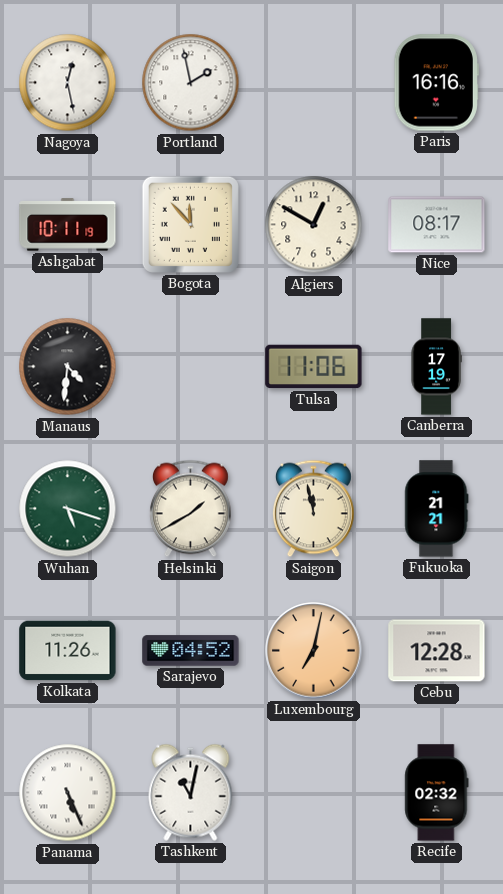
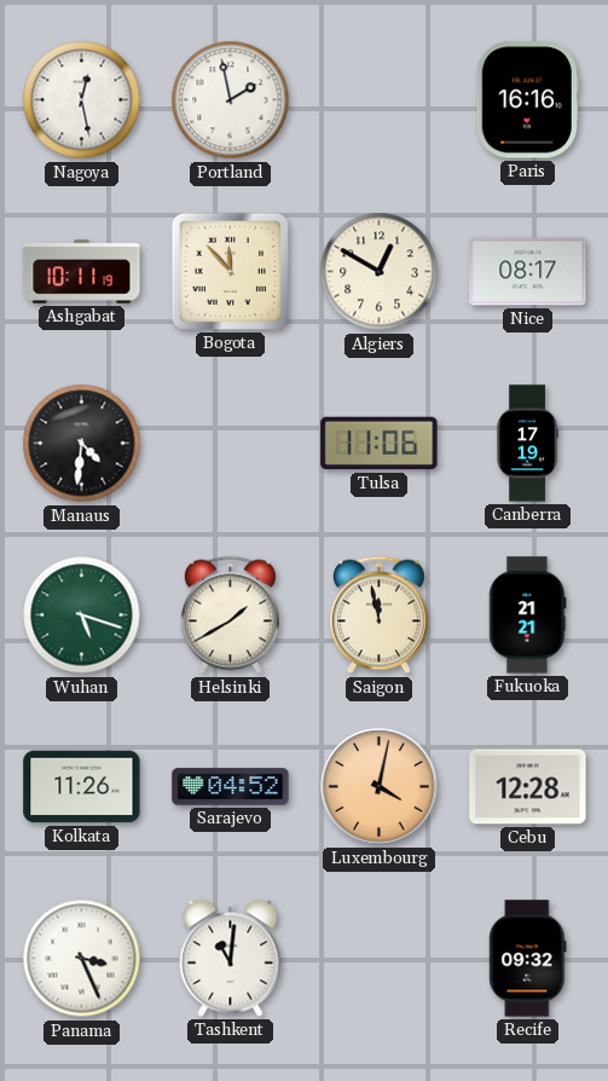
Luxembourg: 7:02 -> 4:02
Panama: 5:26 -> 3:26
Tashkent: 11:02 -> 11:01
Recife: 02:32 -> 09:32
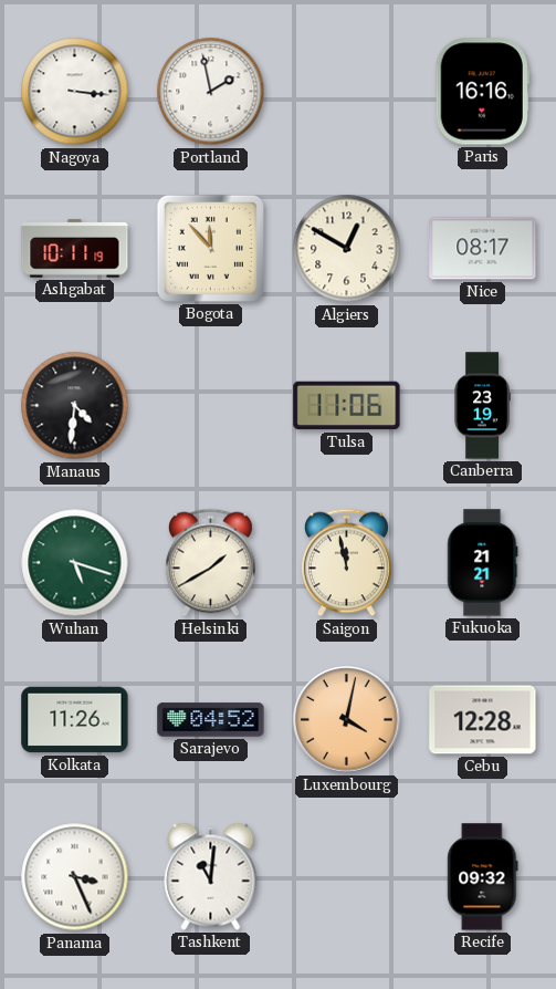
Nagoya: 12:28 -> 3:16
Canberra: 17:19 -> 23:19
